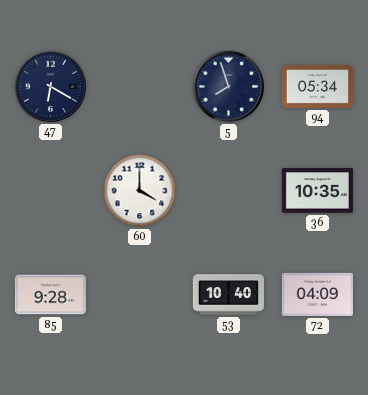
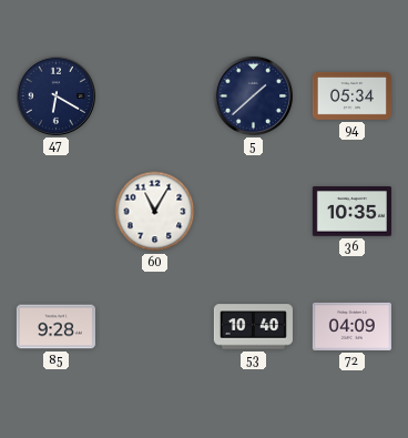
5: 7:57 -> 1:38
60: 4:00 -> 11:05
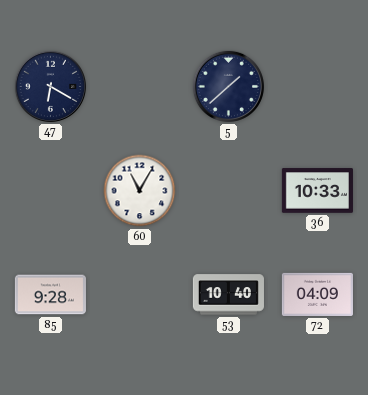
94: 05:34 -> none
36: 10:35 -> 10:33
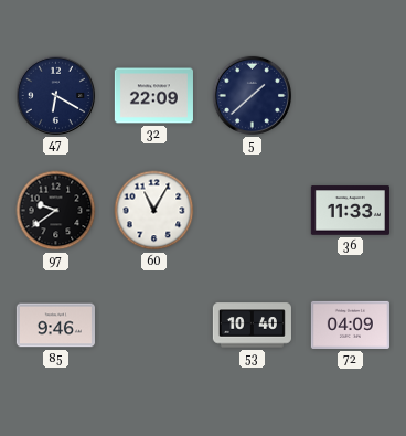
32: none -> 22:09
97: none -> 9:39
36: 10:33 -> 11:33
85: 9:28 -> 9:46
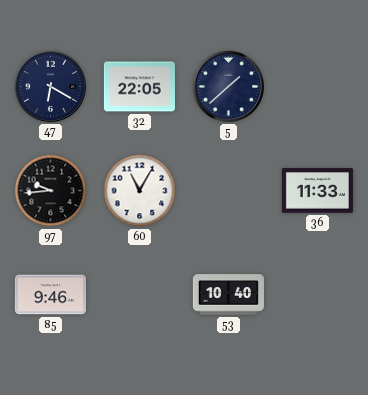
32: 22:09 -> 22:05
97: 9:39 -> 9:44
72: 04:09 -> none
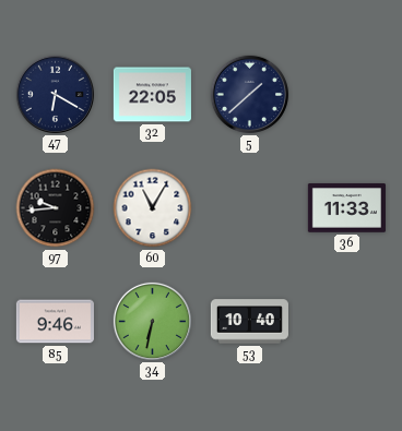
34: none -> 6:32
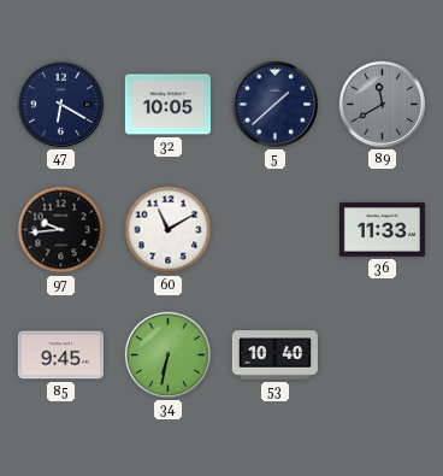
32: 22:05 -> 10:05
89: none -> 11:40
60: 11:05 -> 11:10
85: 9:46 -> 9:45
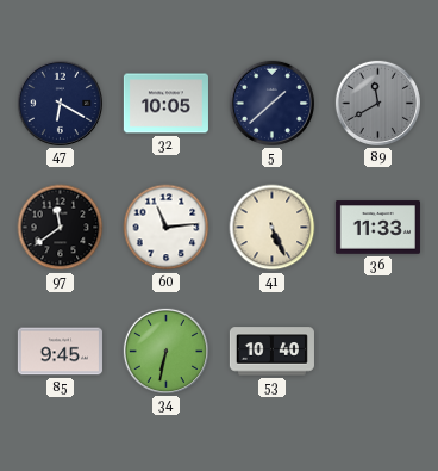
97: 9:44 -> 11:39
60: 11:10 -> 11:14
41: none -> 5:26
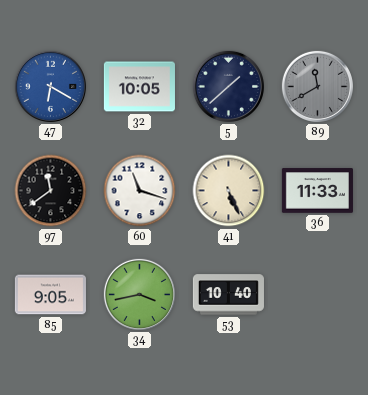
47 dial: navy -> blue
60: 11:14 -> 11:18
85: 9:45 -> 9:05
34: 6:32 -> 3:43
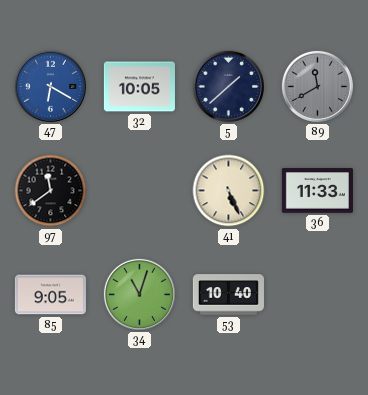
60: 11:18 -> none
34: 3:43 -> 11:03
